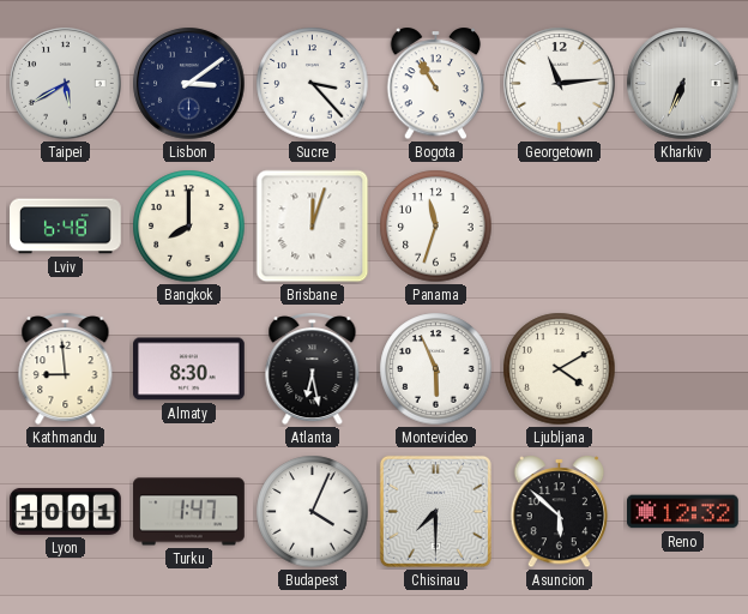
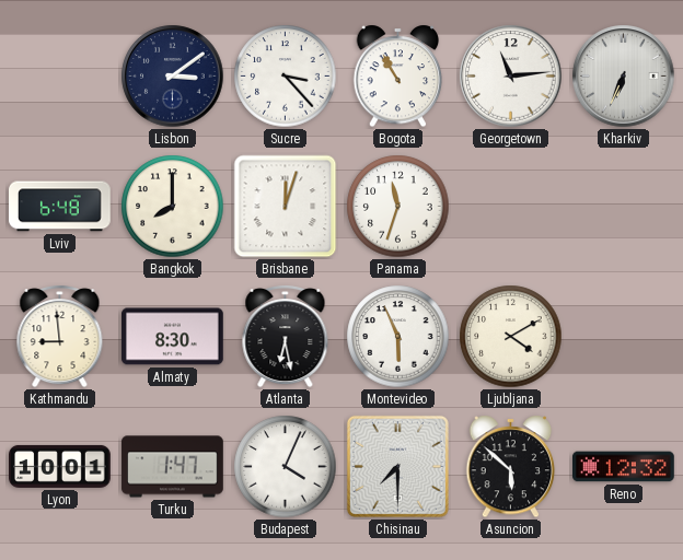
Taipei: 5:40 -> none
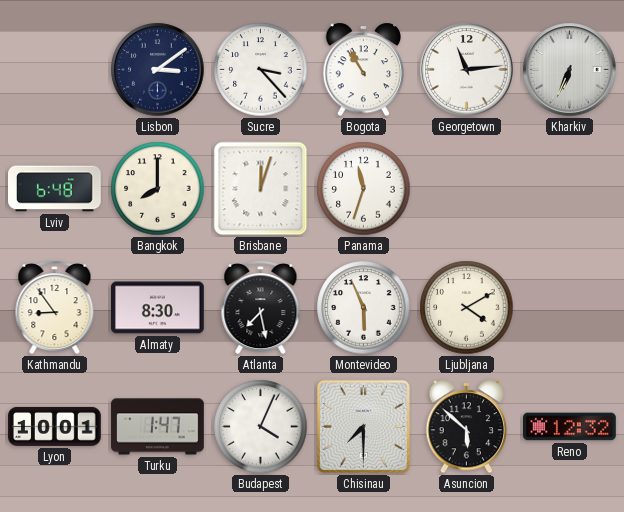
Kathmandu: 8:59 -> 8:54
Atlanta: 6:28 -> 7:28
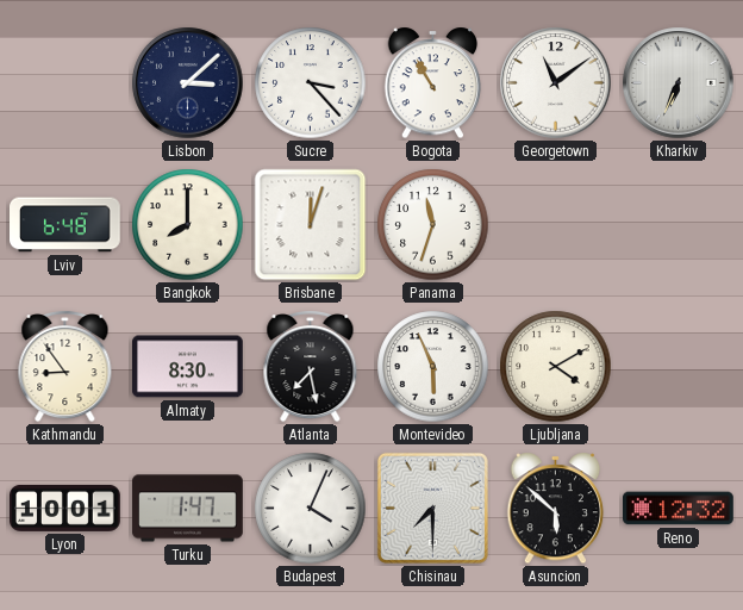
Lisbon: 3:09 -> 3:08
Georgetown: 11:14 -> 11:09
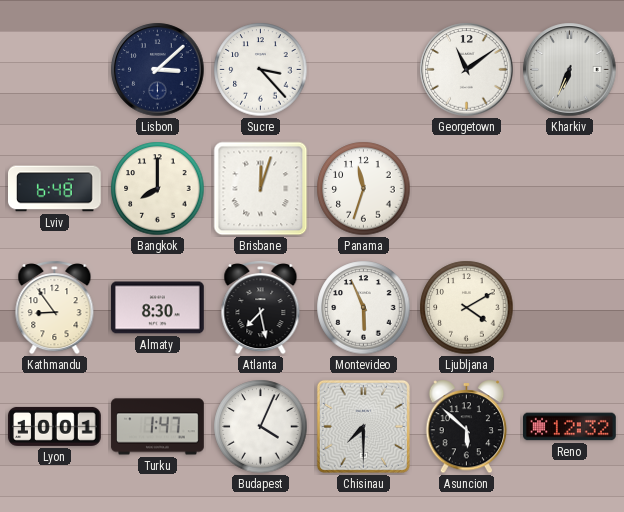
Bogota: 10:55 -> none
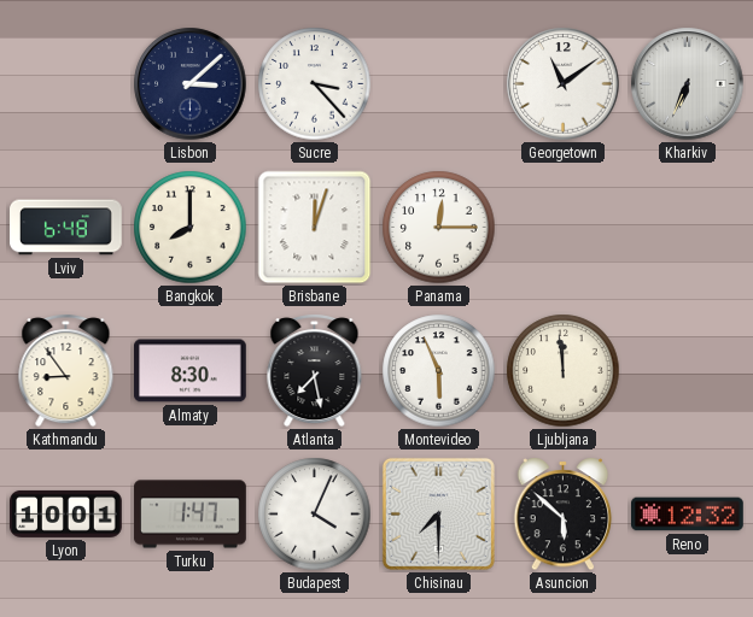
Panama: 11:33 -> 12:15
Ljubljana: 4:10 -> 11:59
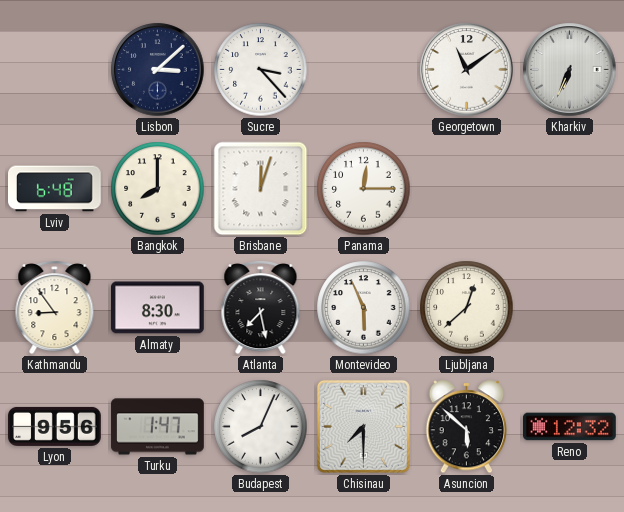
Ljubljana: 11:59 -> 12:38
Lyon: 10:01 -> 9:56
Budapest: 4:04 -> 8:04
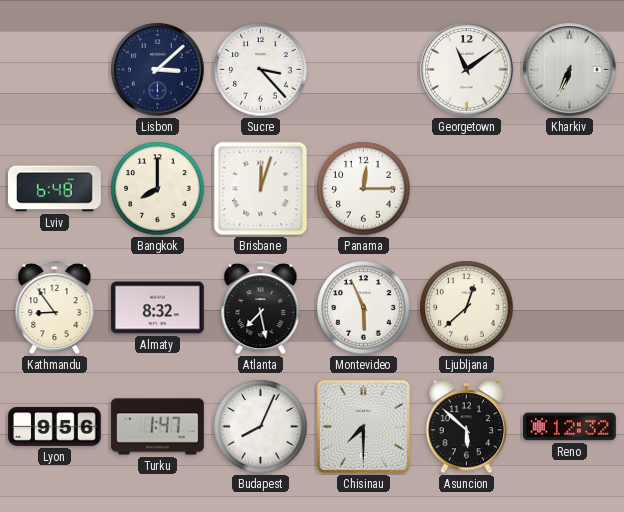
Almaty: 8:30 -> 8:32
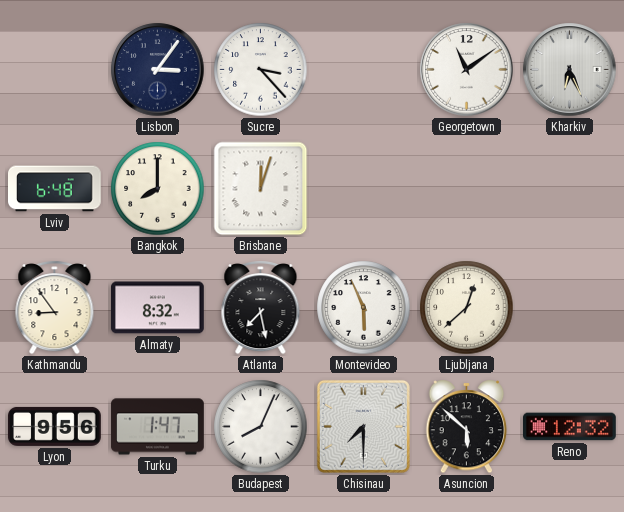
Lisbon: 3:08 -> 3:06
Kharkiv: 6:34 -> 6:26
Panama: 12:15 -> none
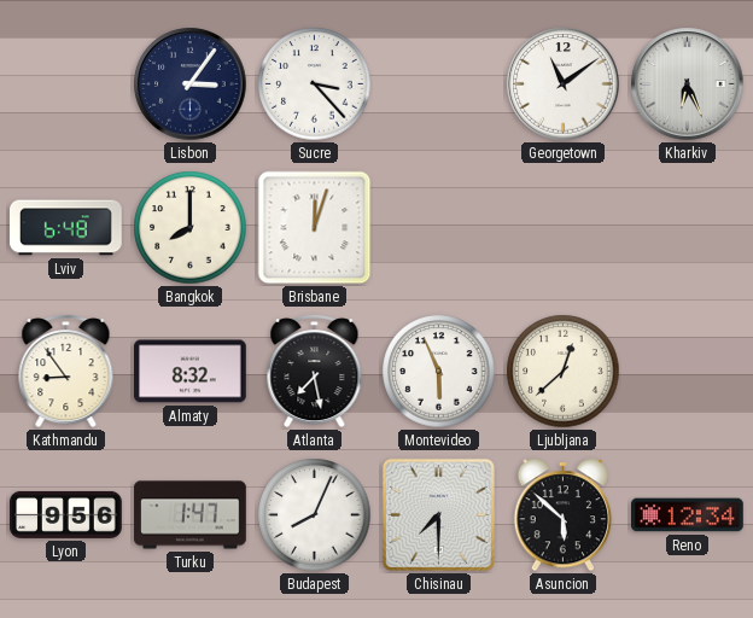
Reno: 12:32 -> 12:34
